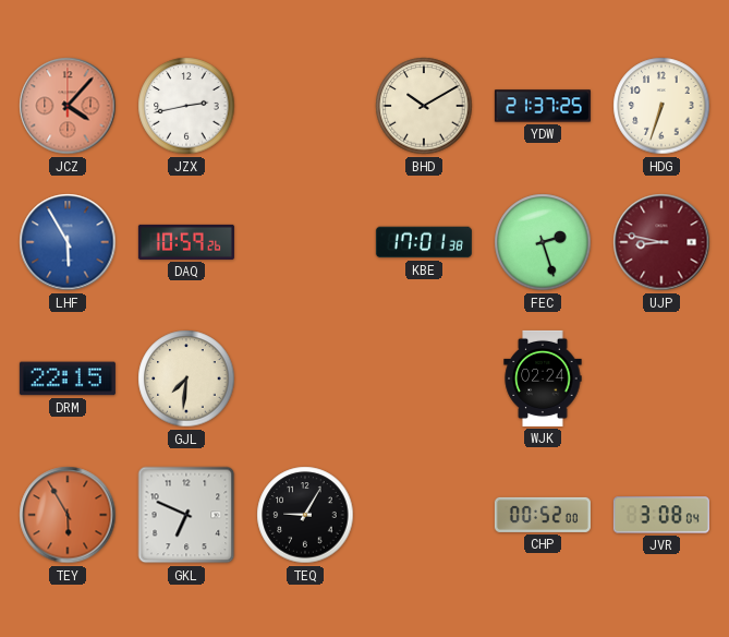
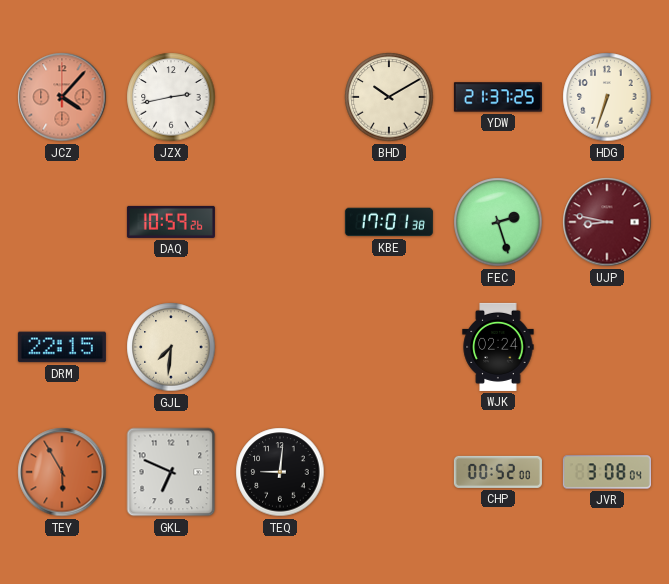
LHF: 5:55 -> none
TEQ: 9:05 -> 9:01
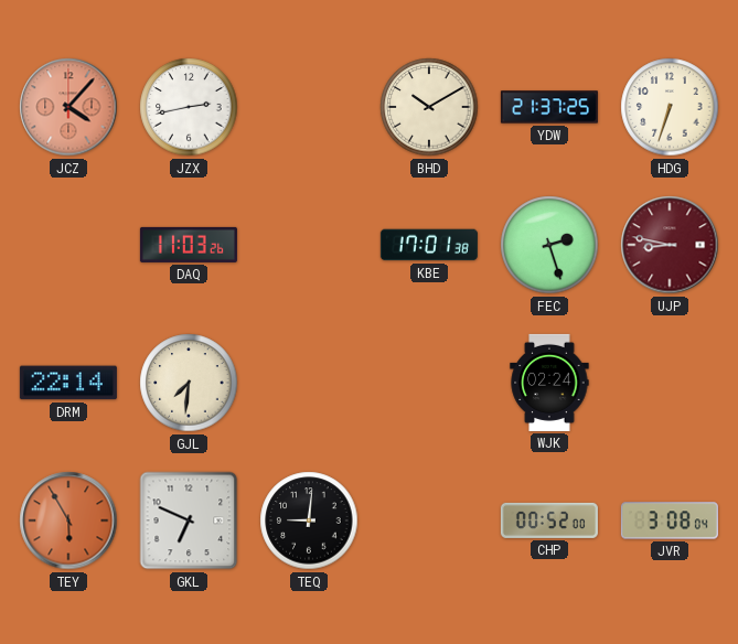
DAQ: 10:59 -> 11:03
DRM: 22:15 -> 22:14
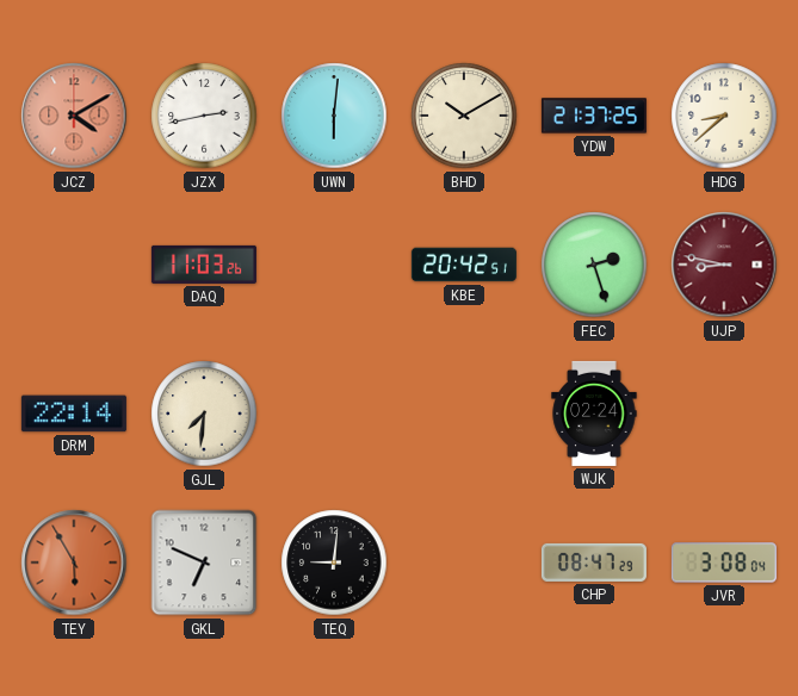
JCZ: 4:07 -> 4:10
UWN: none -> 6:01
HDG: 6:33 -> 8:38
KBE: 17:01 -> 20:42
CHP: 00:52 -> 08:47
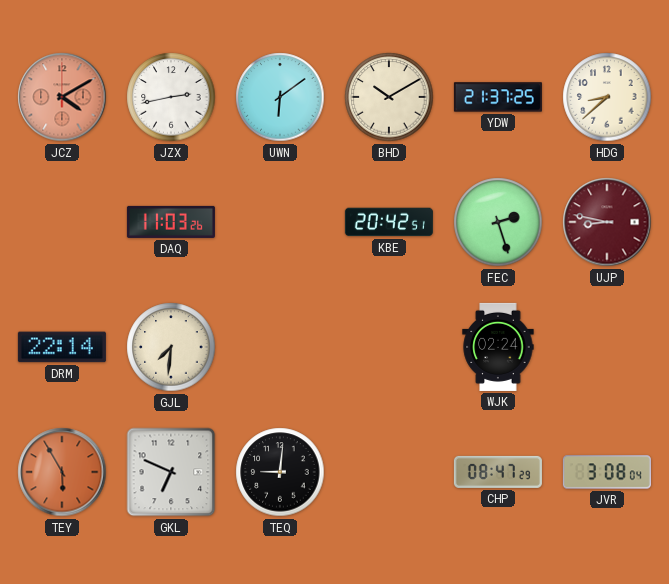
UWN: 6:01 -> 6:09
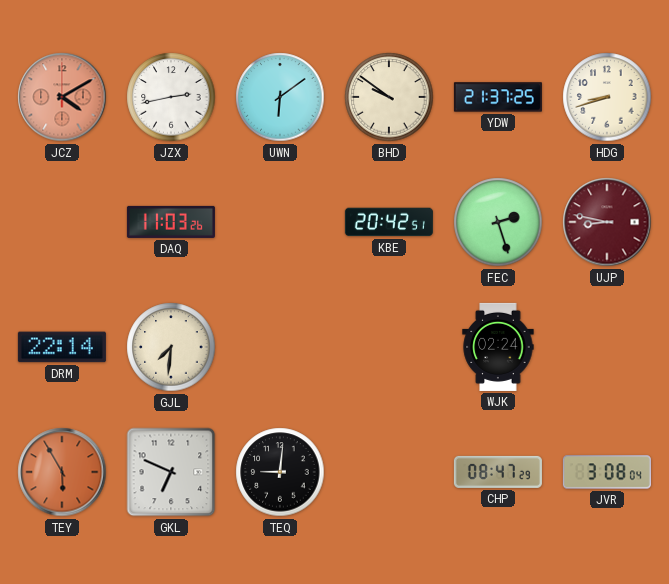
BHD: 10:10 -> 9:51
HDG: 8:38 -> 8:42
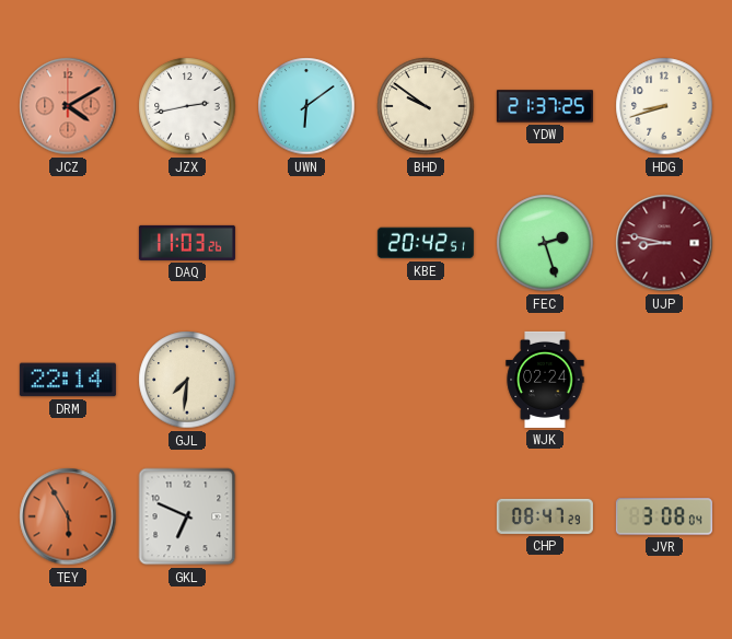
TEQ: 9:01 -> none
